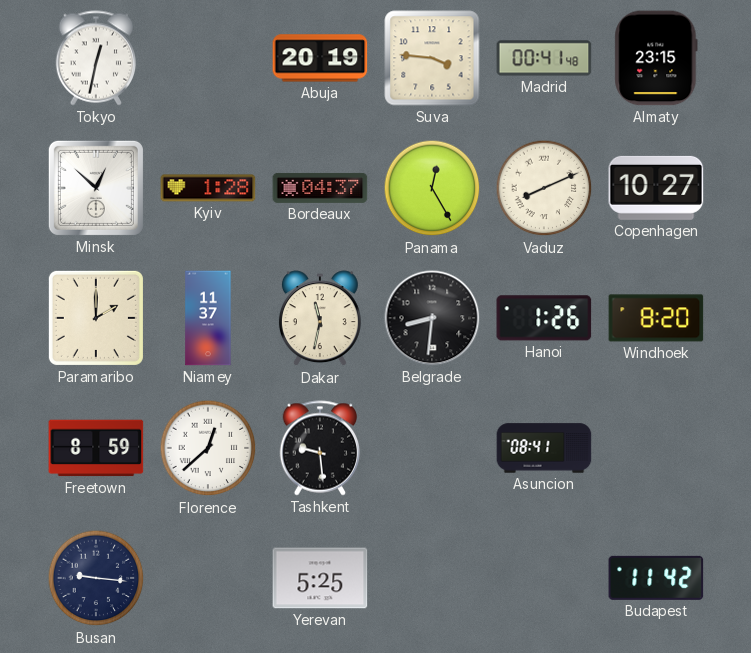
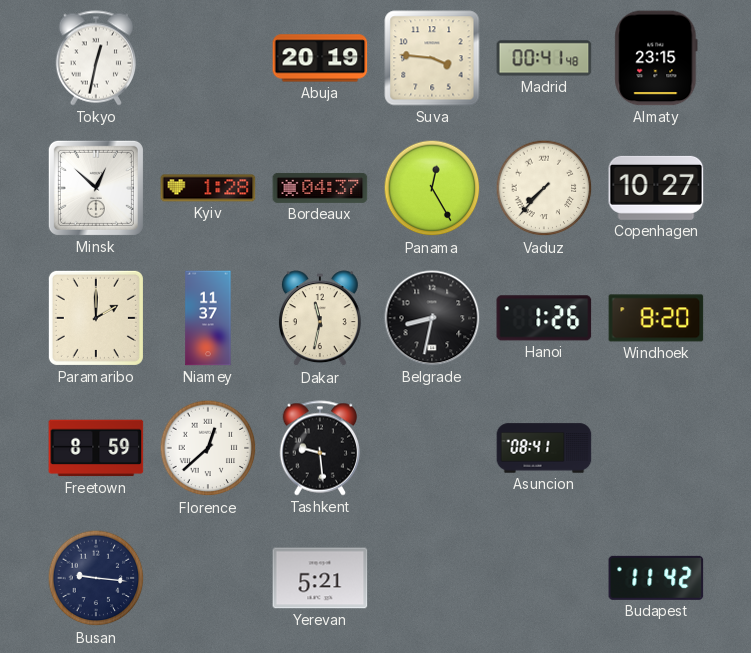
Vaduz: 8:11 -> 7:37
Belgrade: 8:31 -> 8:32
Yerevan: 5:25 -> 5:21
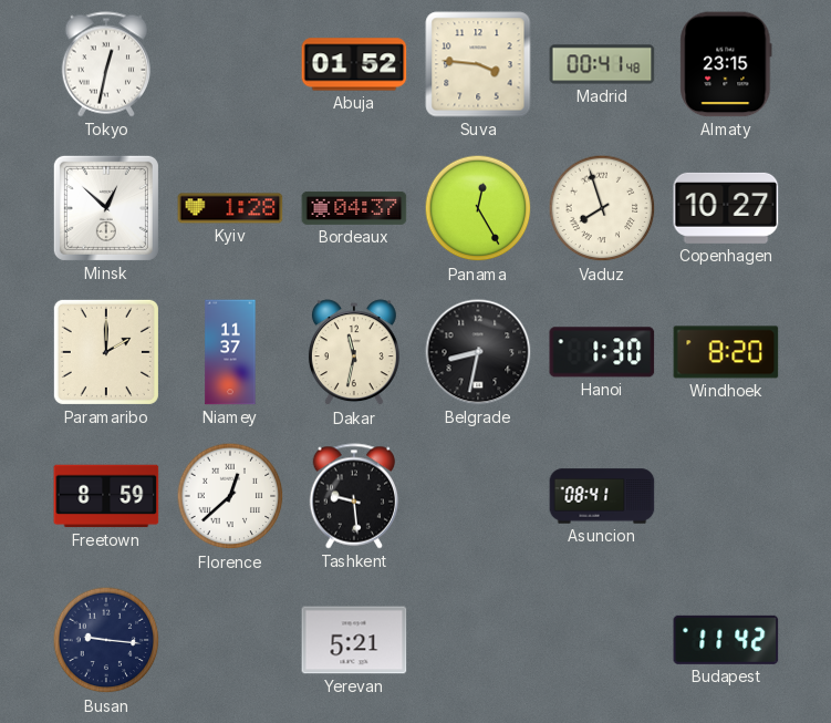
Abuja: 20:19 -> 01:52
Vaduz: 7:37 -> 7:57
Hanoi: 1:26 -> 1:30
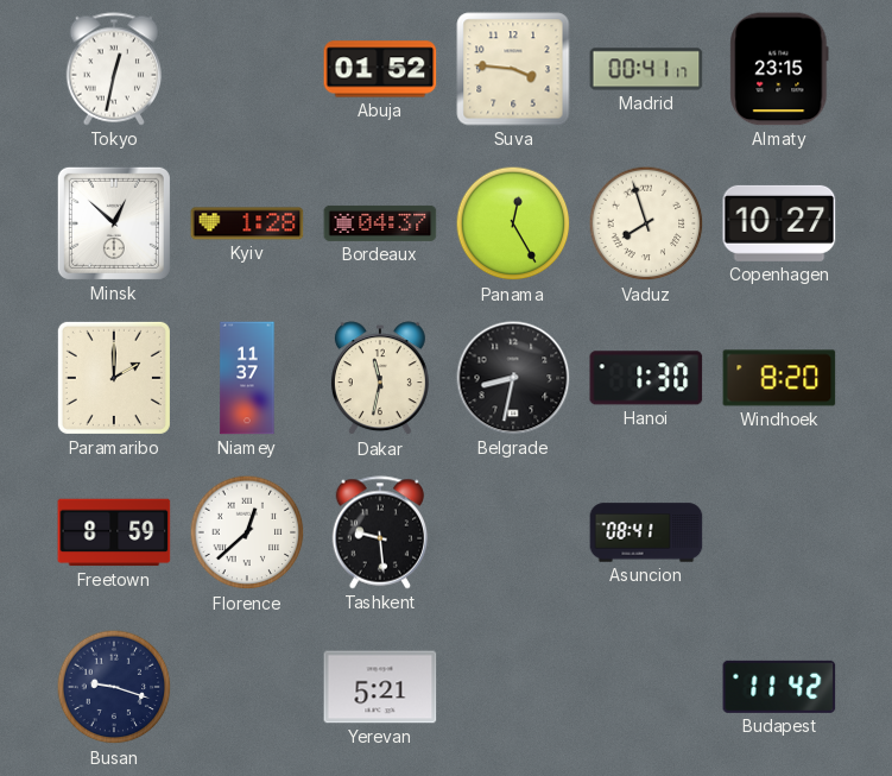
Madrid: 00:41:48 -> 00:41:17
Busan: 9:16 -> 9:18
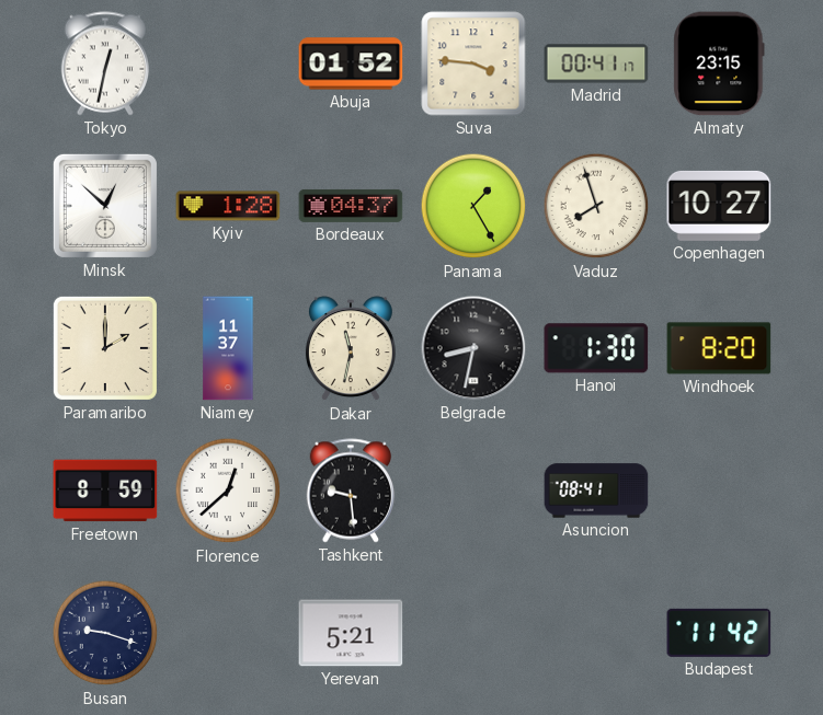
Panama: 12:25 -> 1:25
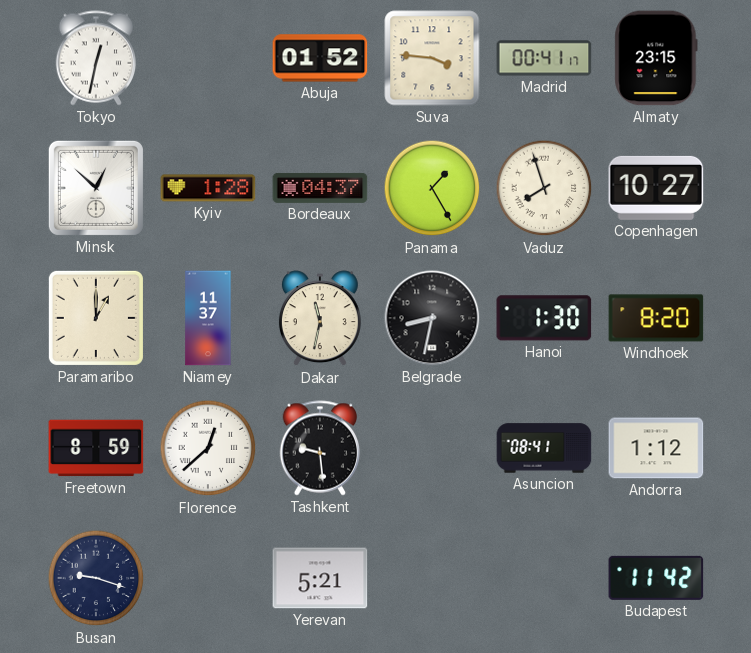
Paramaribo: 2:00 -> 1:00
Andorra: none -> 1:12
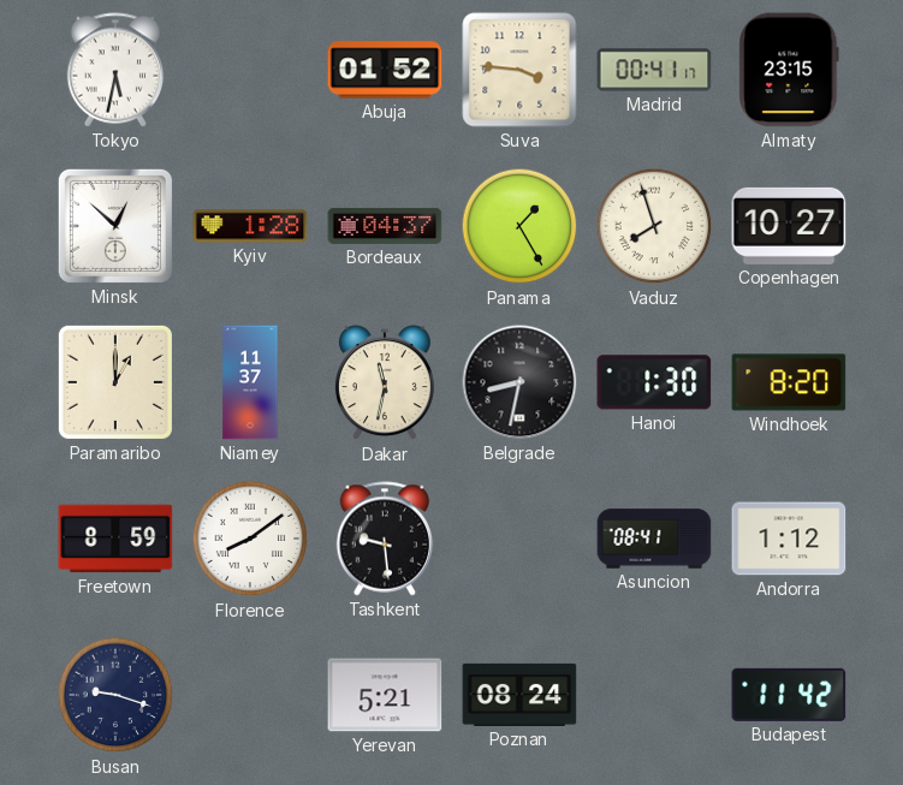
Tokyo: 12:32 -> 5:32
Florence: 12:38 -> 8:09
Poznan: none -> 08:24
